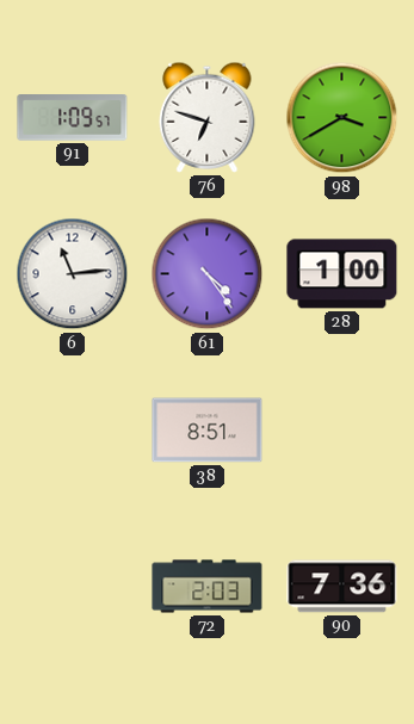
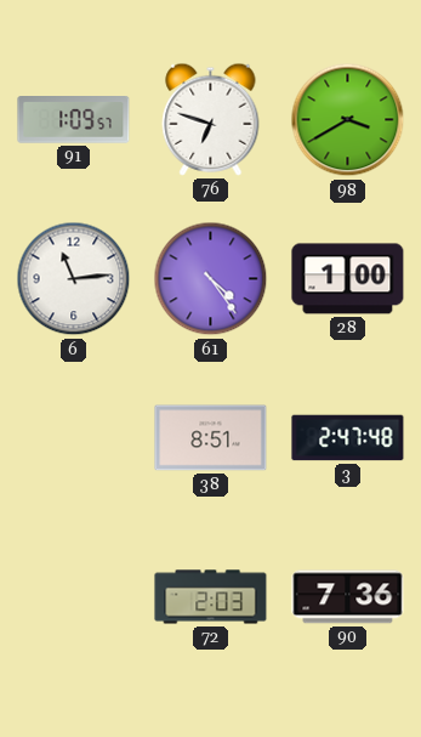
3: none -> 2:47
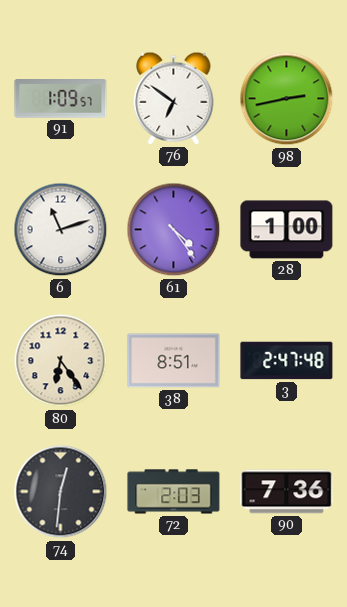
76: 6:48 -> 6:51
98: 3:40 -> 2:43
6: 11:14 -> 11:12
80: none -> 6:24
74: none -> 12:31
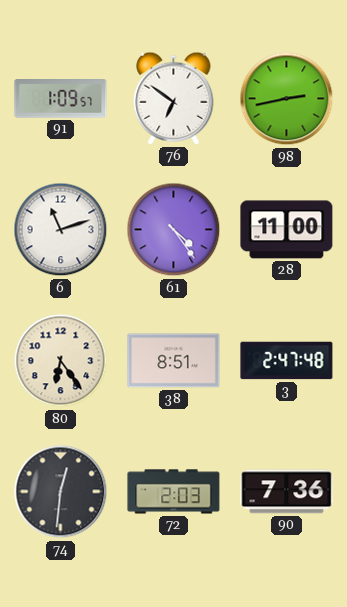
28: 1:00 -> 11:00
